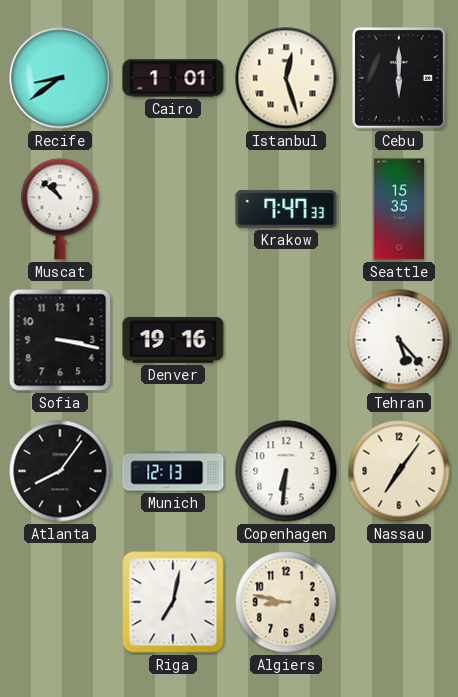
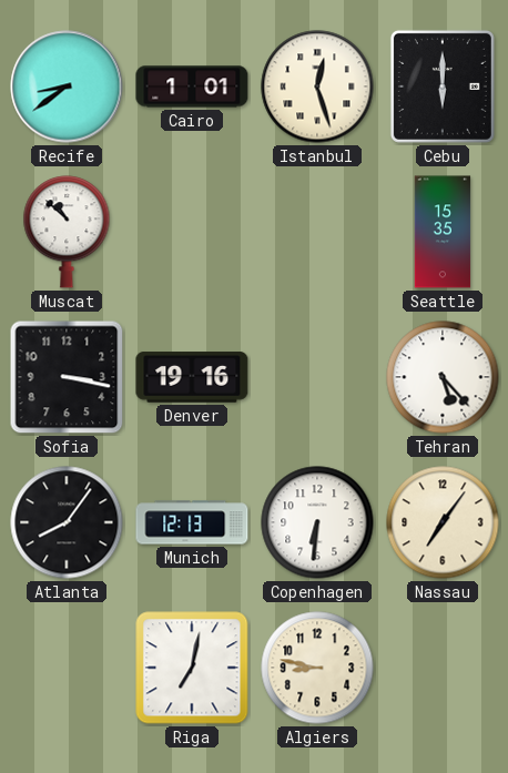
Krakow: 7:47 -> none
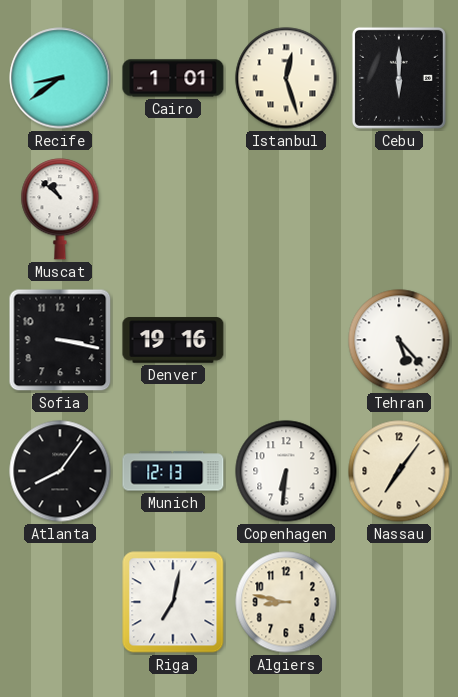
Seattle: 15:35 -> none
